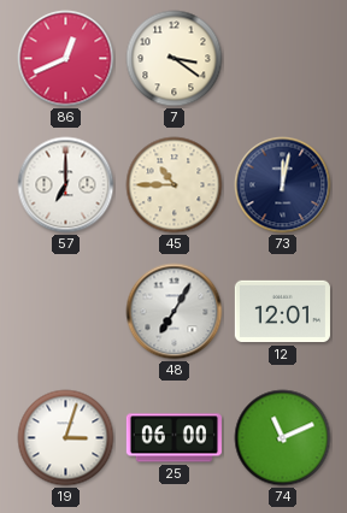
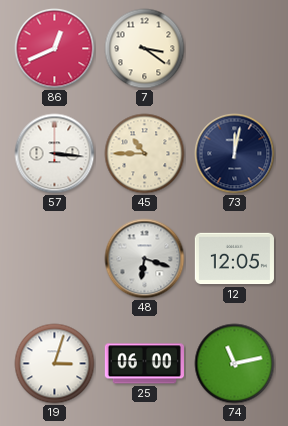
57: 7:00 -> 3:16
48: 7:05 -> 6:18
12: 12:01 -> 12:05
74: 11:11 -> 11:13
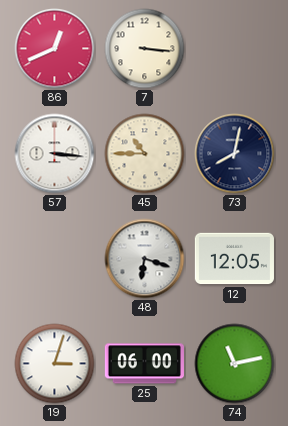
7: 3:21 -> 3:16
73: 12:02 -> 8:02
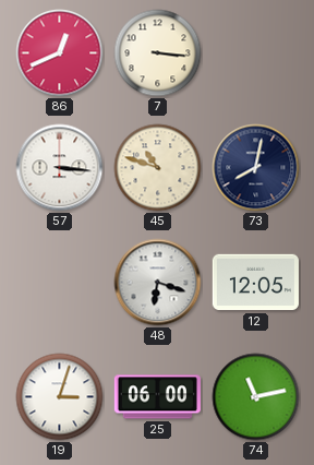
45: 10:45 -> 10:48
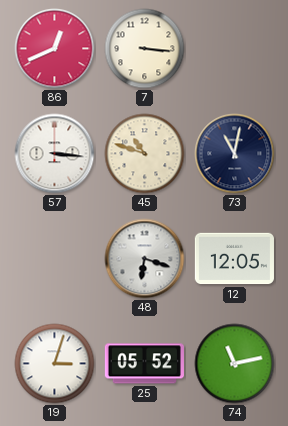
73: 8:02 -> 11:02
25: 06:00 -> 05:52
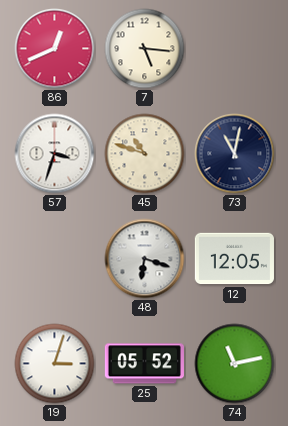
7: 3:16 -> 5:16
57: 3:16 -> 3:33
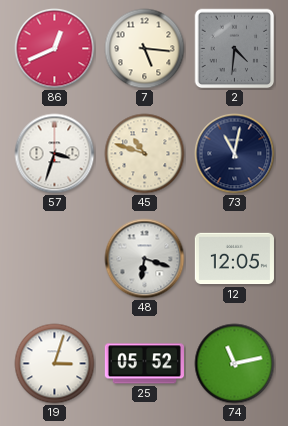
2: none -> 4:31
